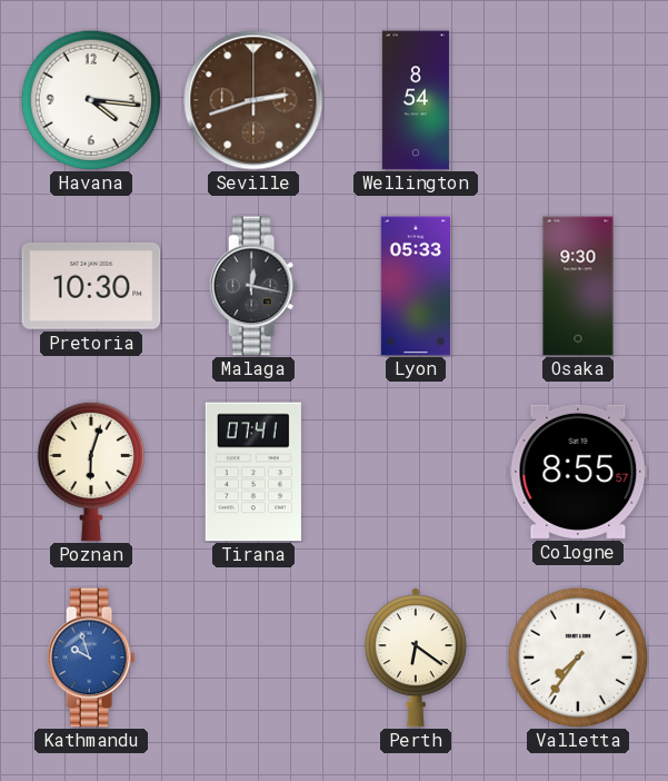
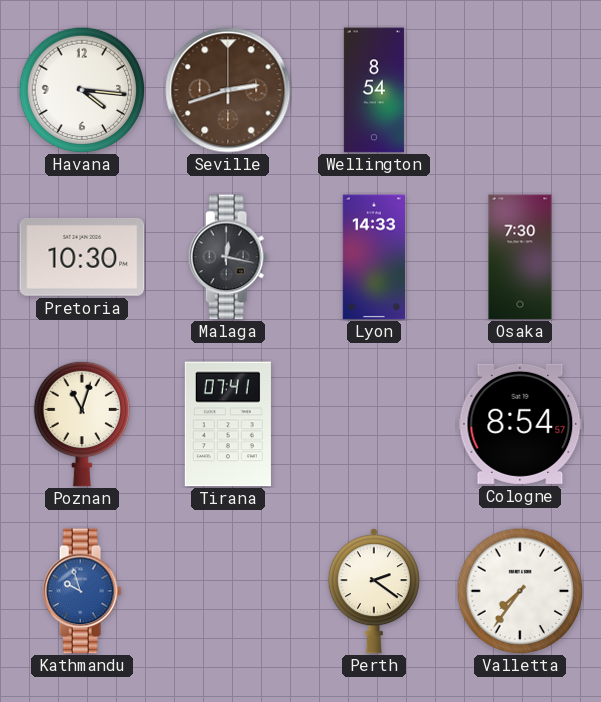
Lyon: 05:33 -> 14:33
Osaka: 9:30 -> 7:30
Poznan: 6:03 -> 11:03
Cologne: 8:55 -> 8:54
Perth: 6:21 -> 2:21
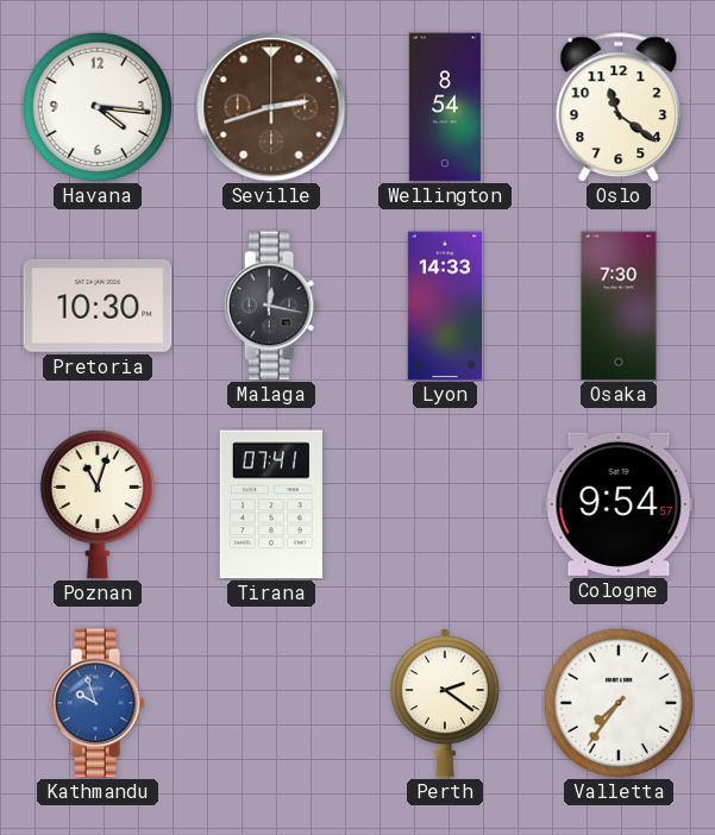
Oslo: none -> 11:21
Cologne: 8:54 -> 9:54
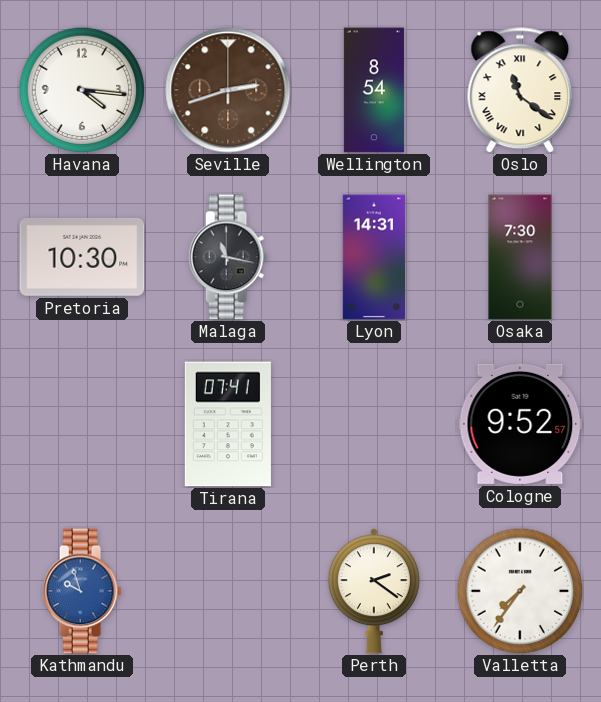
Oslo numerals: Arabic -> Roman
Malaga: 12:17 -> 11:17
Lyon: 14:33 -> 14:31
Poznan: 11:03 -> none
Cologne: 9:54 -> 9:52
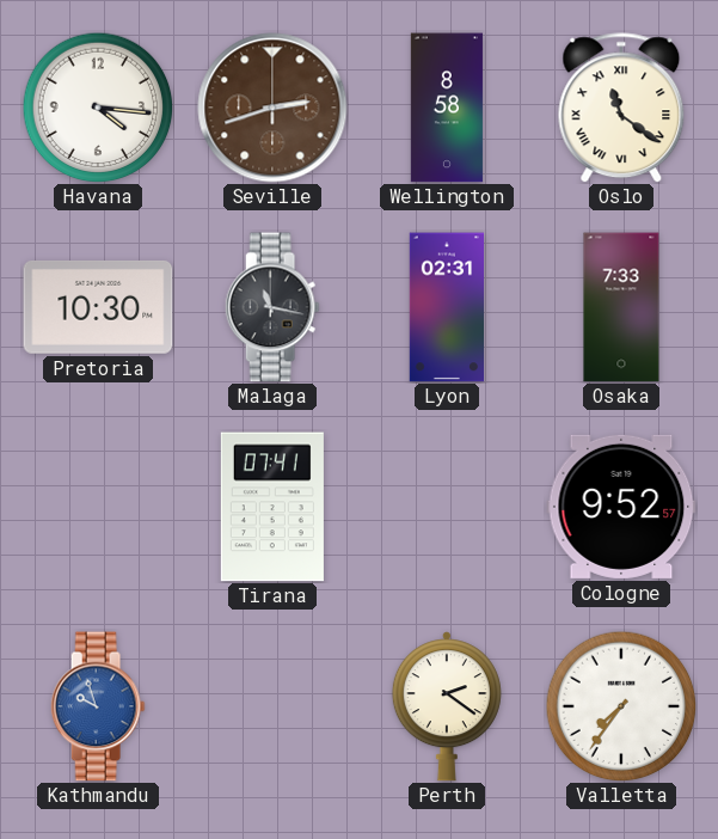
Wellington: 8:54 -> 8:58
Lyon: 14:31 -> 02:31
Osaka: 7:30 -> 7:33
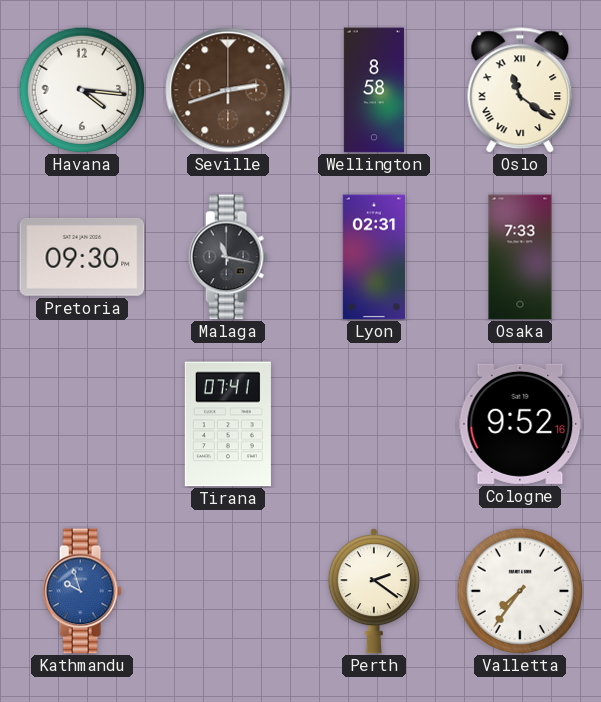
Pretoria: 10:30 -> 09:30
Cologne: 9:52:57 -> 9:52:16
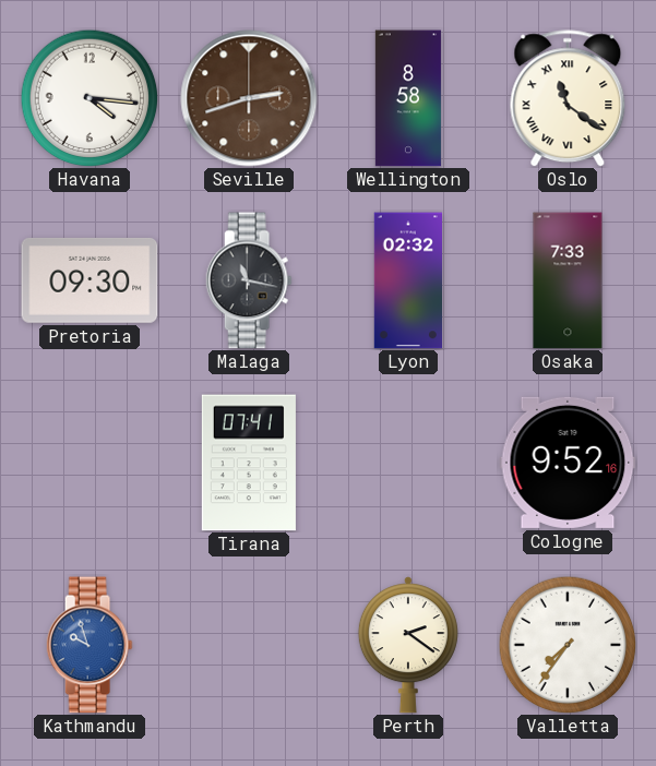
Lyon: 02:31 -> 02:32
